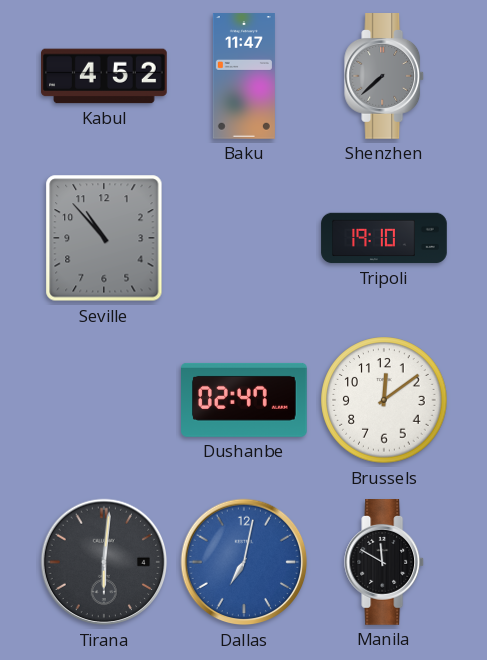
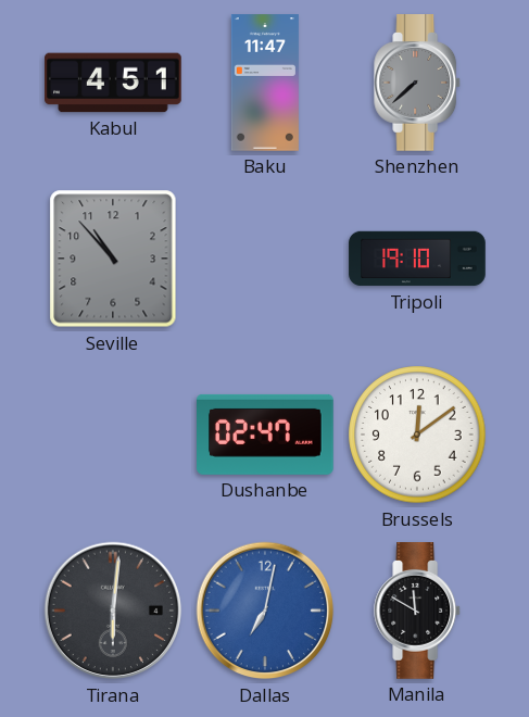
Kabul: 4:52 -> 4:51
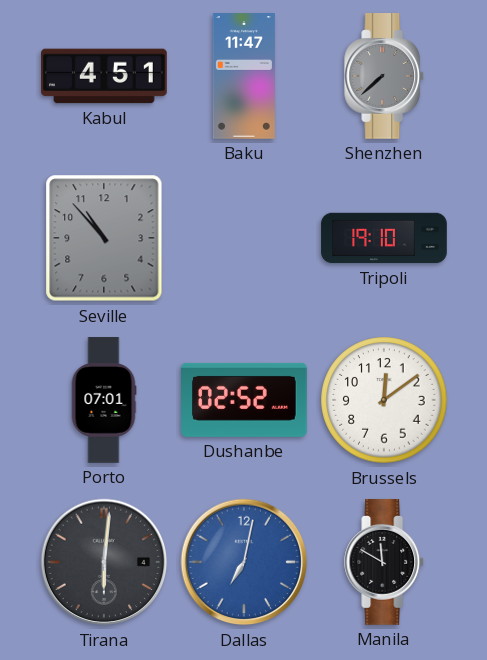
Porto: none -> 07:01
Dushanbe: 02:47 -> 02:52
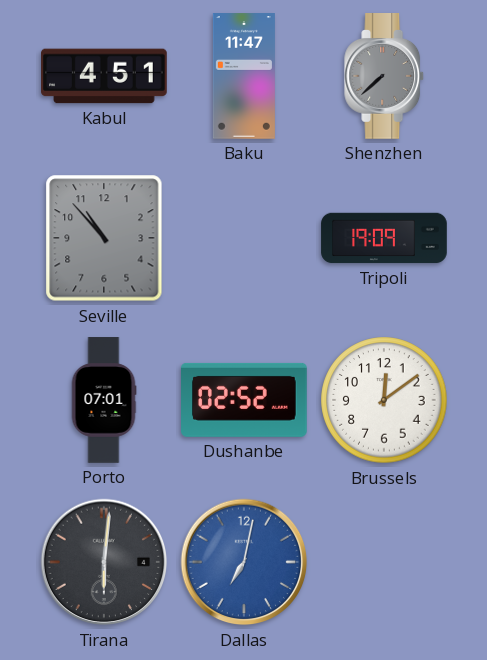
Tripoli: 19:10 -> 19:09
Manila: 11:50 -> none
